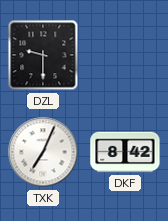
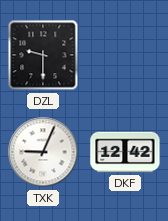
TXK: 7:04 -> 9:04
DKF: 8:42 -> 12:42
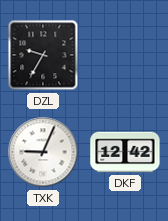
DZL: 9:30 -> 9:35
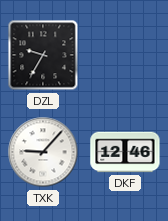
TXK: 9:04 -> 9:07
DKF: 12:42 -> 12:46
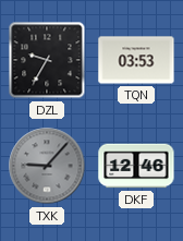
TQN: none -> 03:53
TXK dial: white -> grey
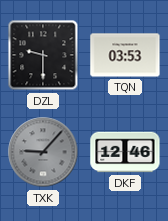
DZL: 9:35 -> 9:30
